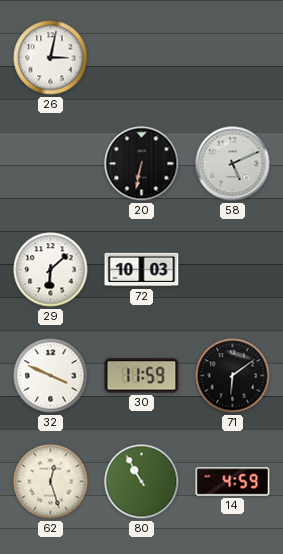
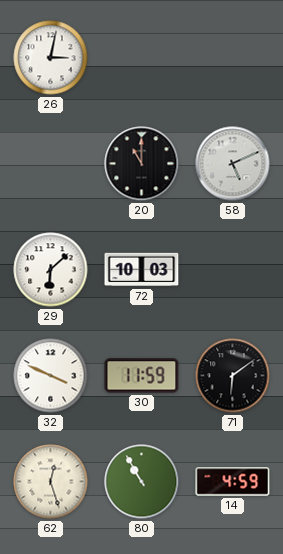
20: 6:32 -> 11:00
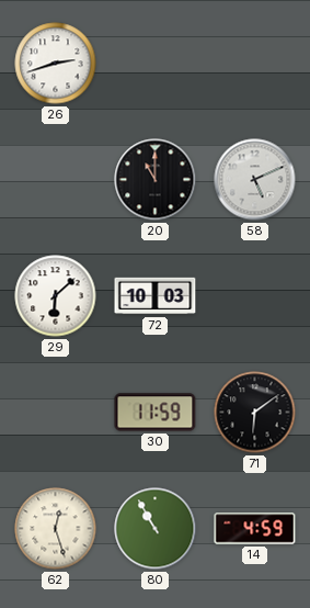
26: 3:02 -> 2:42
32: 3:49 -> none
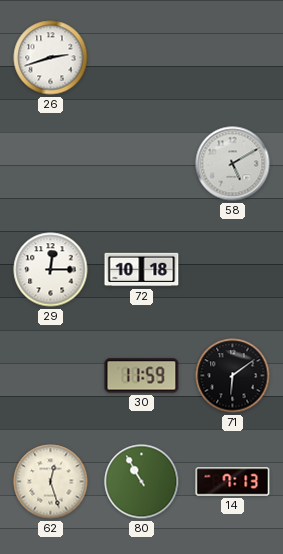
20: 11:00 -> none
58: 5:11 -> 5:10
29: 6:08 -> 12:15
72: 10:03 -> 10:18
14: 4:59 -> 7:13
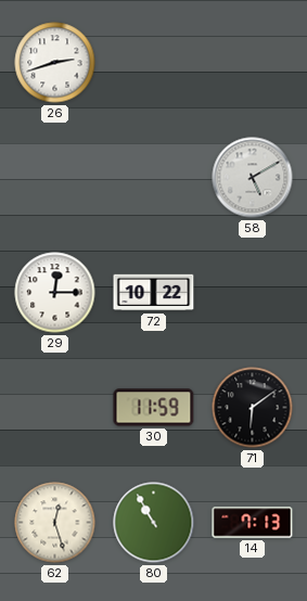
72: 10:18 -> 10:22
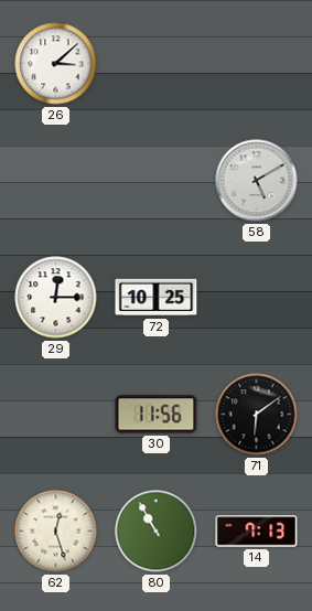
26: 2:42 -> 3:08
72: 10:22 -> 10:25
30: 11:59 -> 11:56
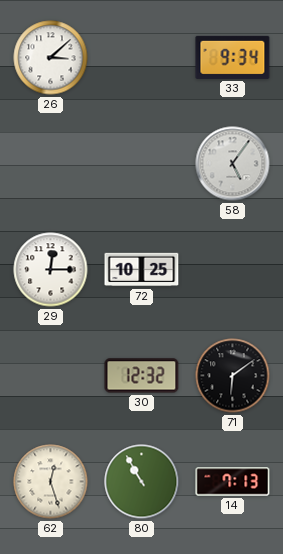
33: none -> 9:34
58: 5:10 -> 5:06
30: 11:56 -> 12:32
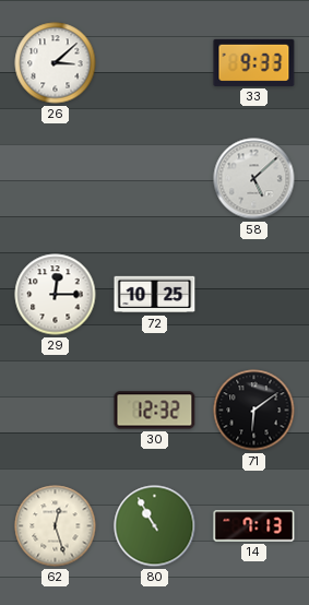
33: 9:34 -> 9:33
58: 5:06 -> 5:08
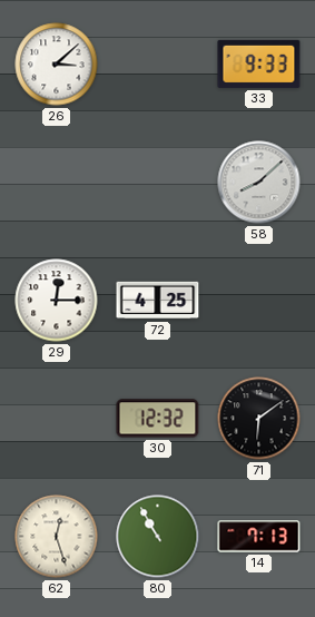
58: 5:08 -> 8:08
72: 10:25 -> 4:25
